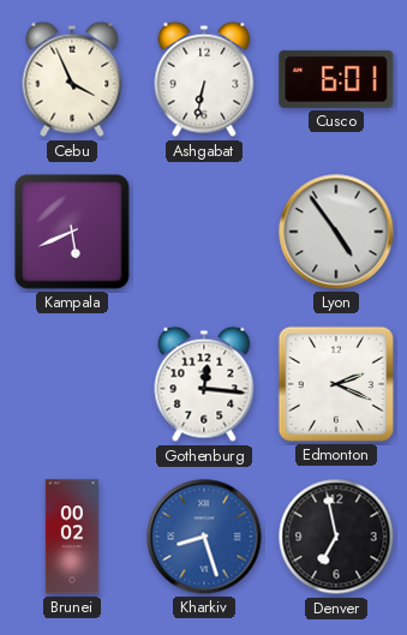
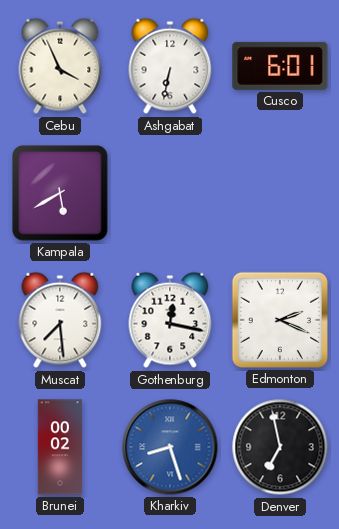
Kampala: 5:41 -> 5:40
Lyon: 4:54 -> none
Muscat: none -> 7:29
Gothenburg: 12:16 -> 12:17
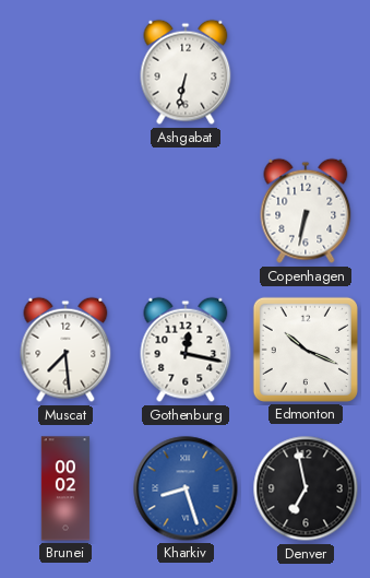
Cebu: 3:56 -> none
Cusco: 6:01 -> none
Kampala: 5:40 -> none
Copenhagen: none -> 6:32
Edmonton: 2:19 -> 10:19
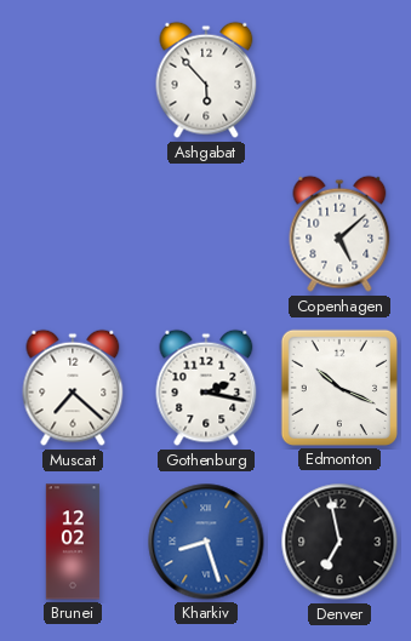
Ashgabat: 6:32 -> 5:53
Copenhagen: 6:32 -> 5:08
Muscat: 7:29 -> 7:22
Gothenburg: 12:17 -> 2:17
Brunei: 00:02 -> 12:02
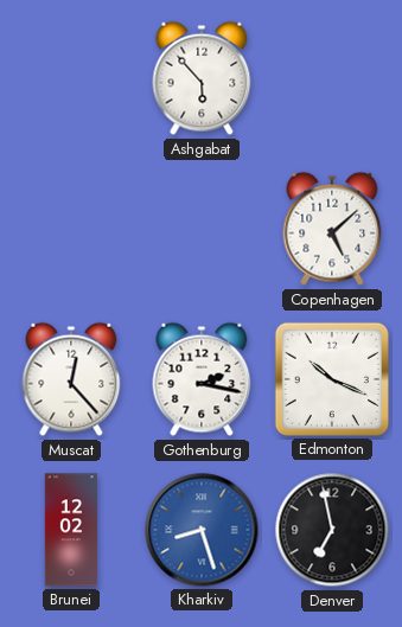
Muscat: 7:22 -> 12:23
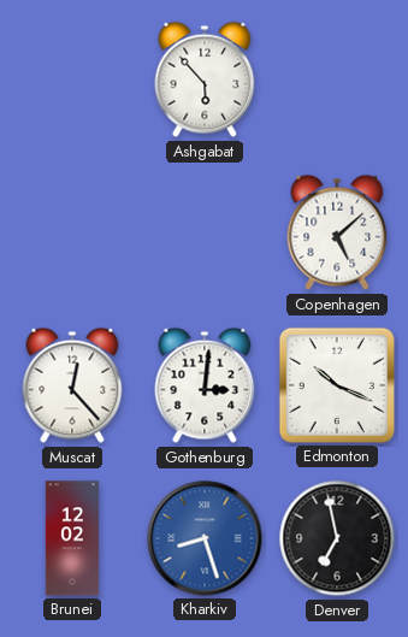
Gothenburg: 2:17 -> 3:01
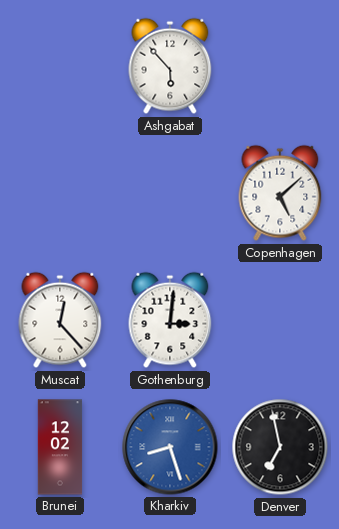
Edmonton: 10:19 -> none
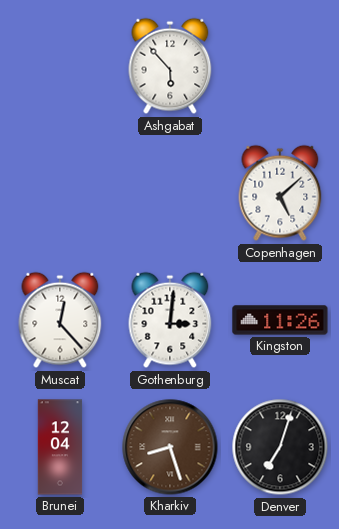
Kingston: none -> 11:26
Brunei: 12:02 -> 12:04
Kharkiv dial: blue -> brown
Denver: 6:58 -> 7:03
